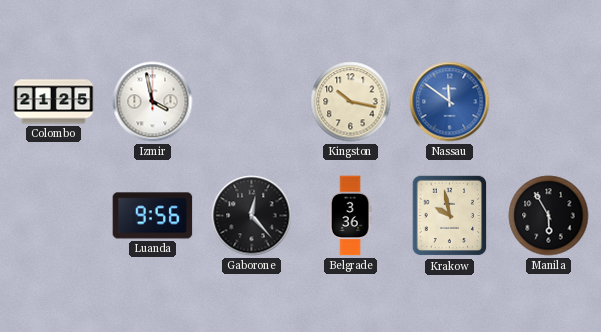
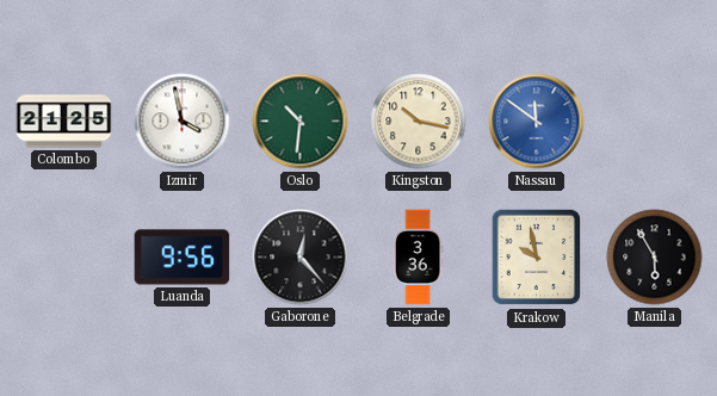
Oslo: none -> 10:31
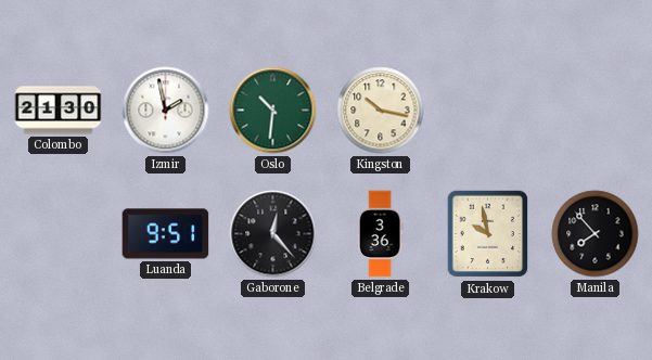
Colombo: 21:25 -> 21:30
Izmir: 3:58 -> 1:58
Nassau: 11:51 -> none
Luanda: 9:56 -> 9:51
Manila: 5:55 -> 7:53
